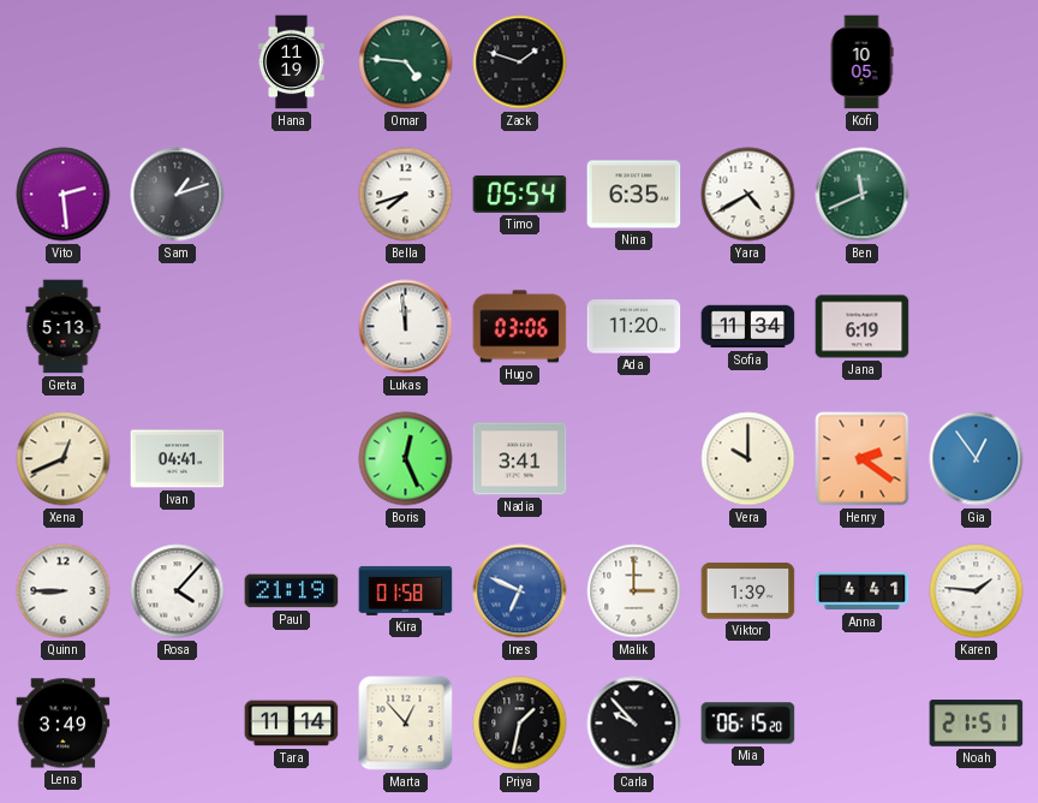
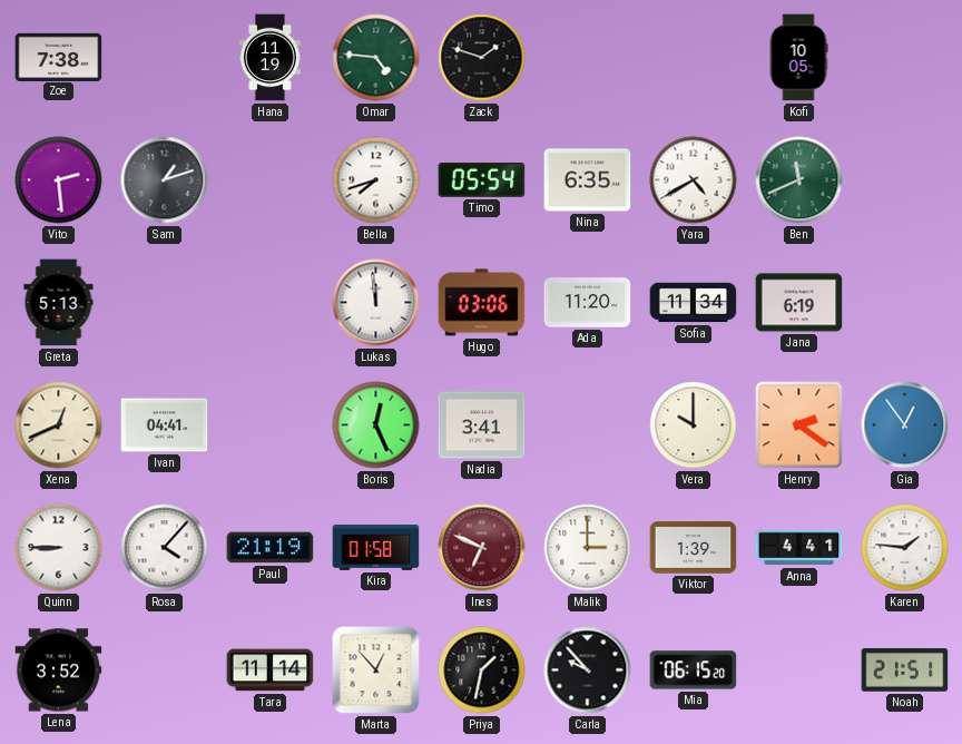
Zoe: none -> 7:38
Ines dial: blue -> burgundy
Lena: 3:49 -> 3:52
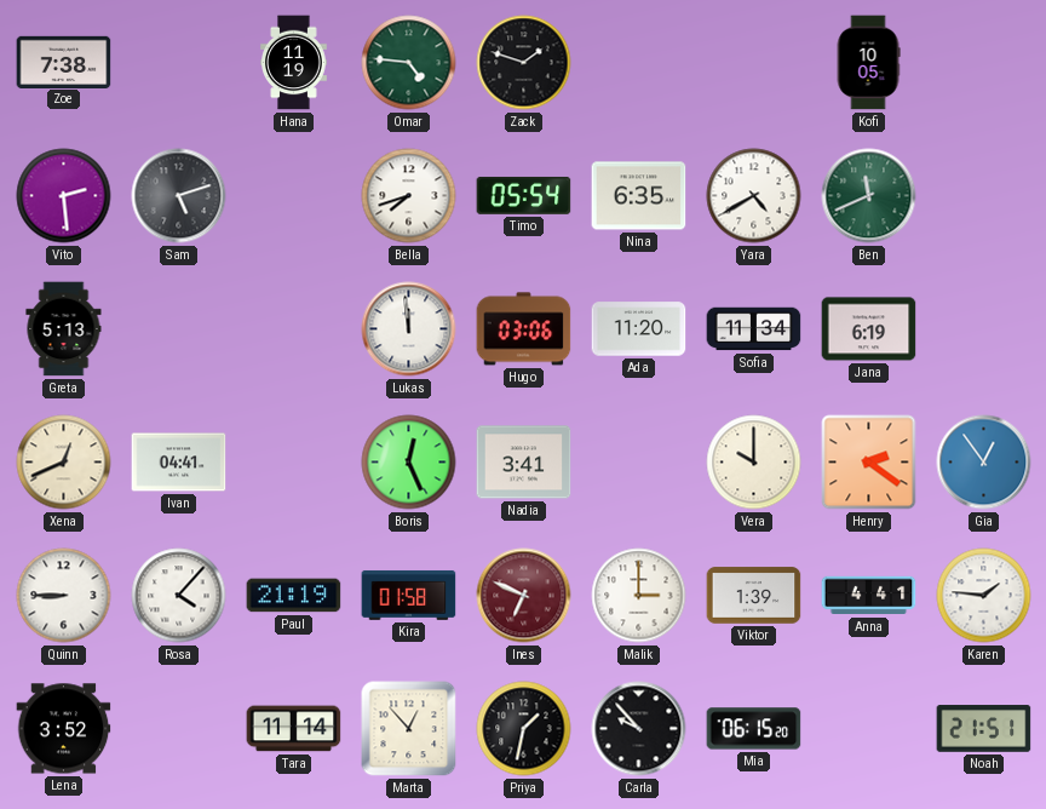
Sam: 1:12 -> 5:12
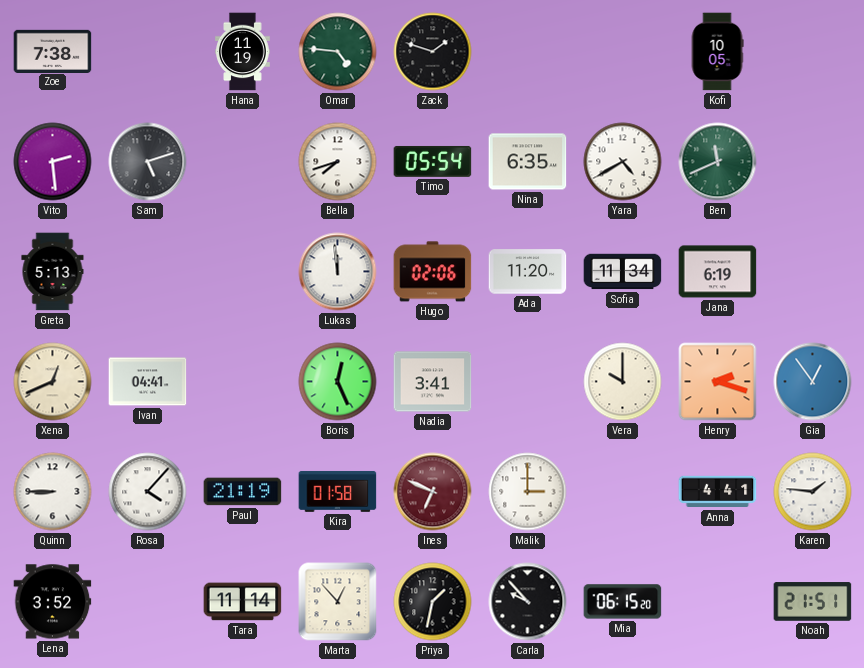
Hugo: 03:06 -> 02:06
Henry: 2:21 -> 2:18
Viktor: 1:39 -> none
